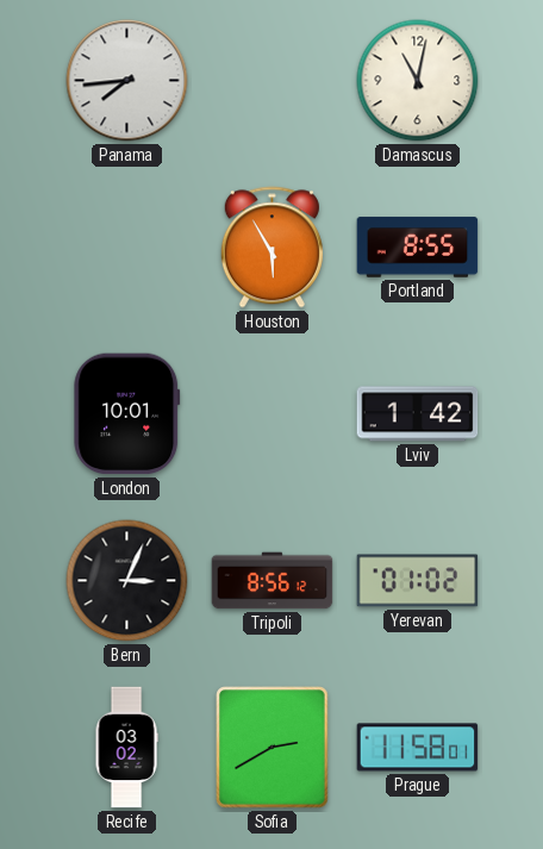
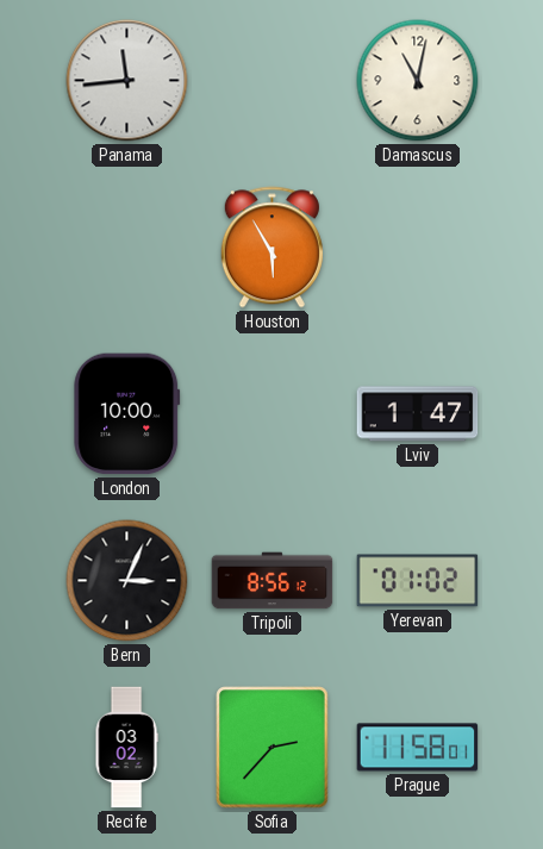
Panama: 7:44 -> 11:44
Portland: 8:55 -> none
London: 10:01 -> 10:00
Lviv: 1:42 -> 1:47
Sofia: 2:40 -> 2:37
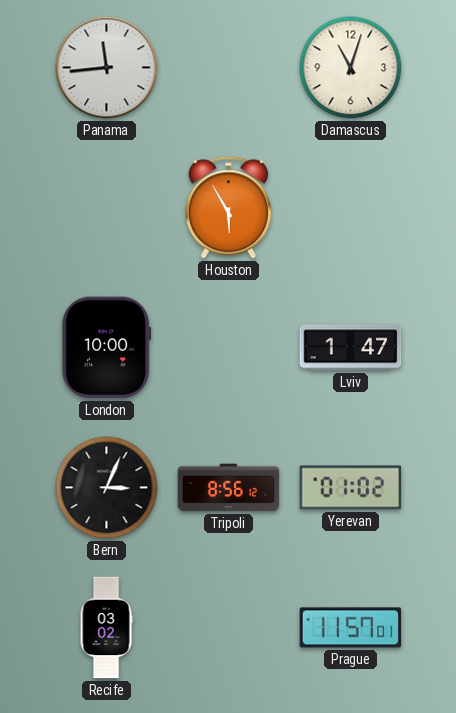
Damascus: 11:02 -> 11:03
Sofia: 2:37 -> none
Prague: 11:58 -> 11:57
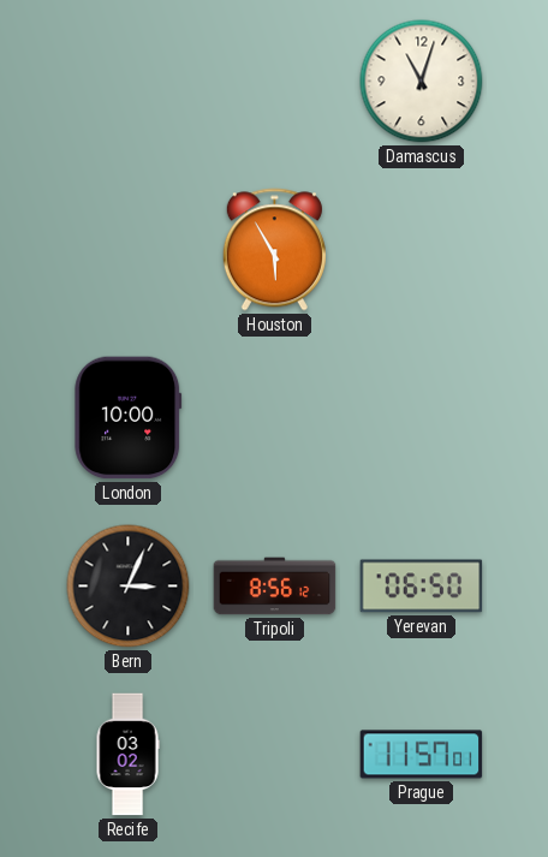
Panama: 11:44 -> none
Lviv: 1:47 -> none
Yerevan: 01:02 -> 06:50
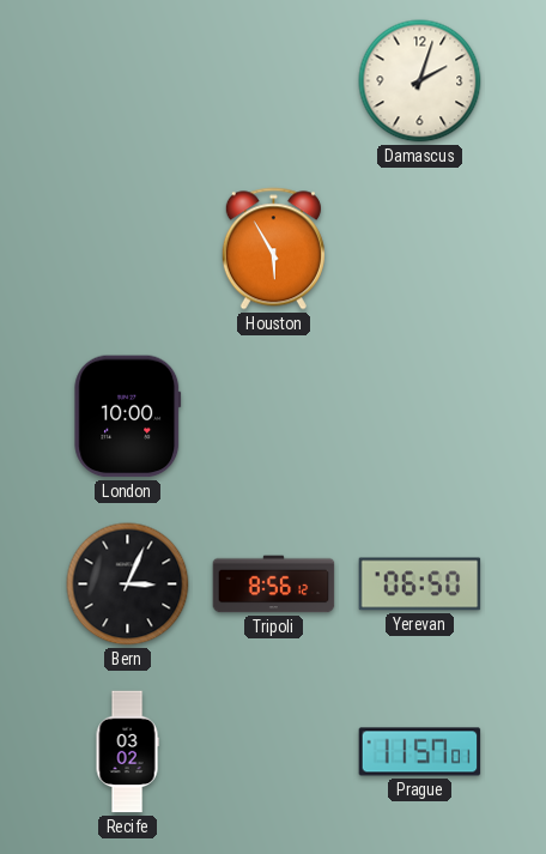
Damascus: 11:03 -> 2:03
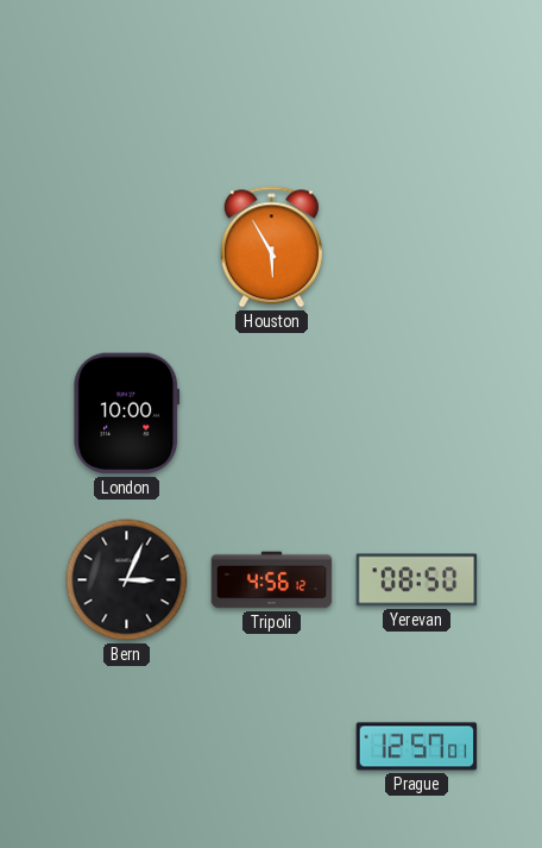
Damascus: 2:03 -> none
Tripoli: 8:56 -> 4:56
Yerevan: 06:50 -> 08:50
Recife: 03:02 -> none
Prague: 11:57 -> 12:57
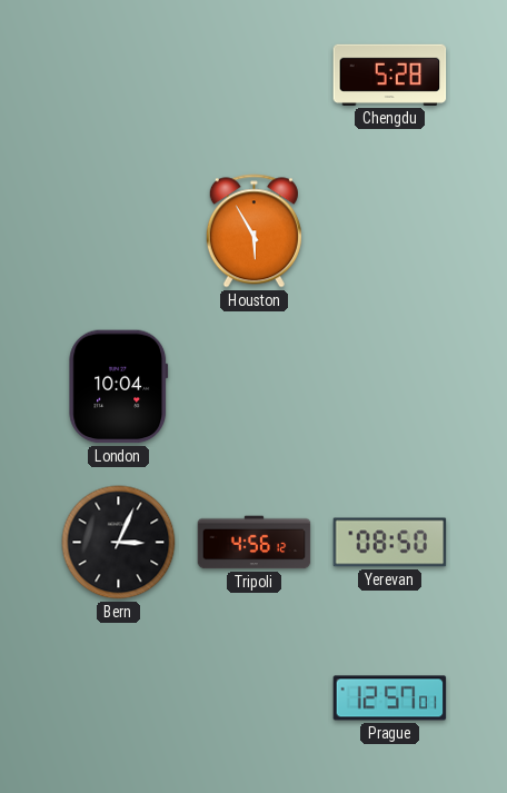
Chengdu: none -> 5:28
London: 10:00 -> 10:04
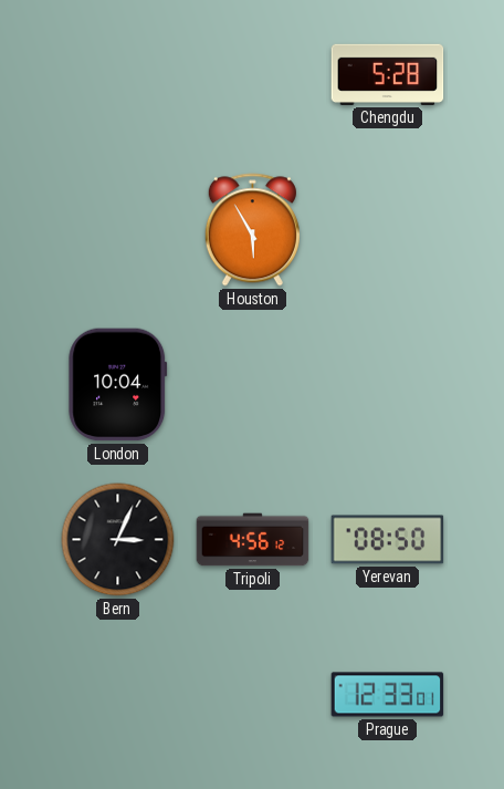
Prague: 12:57 -> 12:33
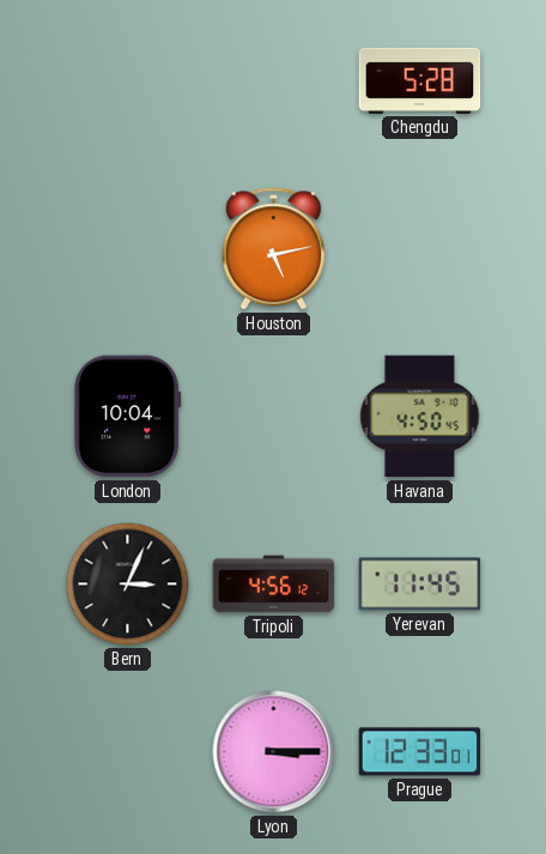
Houston: 5:55 -> 5:13
Havana: none -> 4:50
Yerevan: 08:50 -> 11:45
Lyon: none -> 3:15
